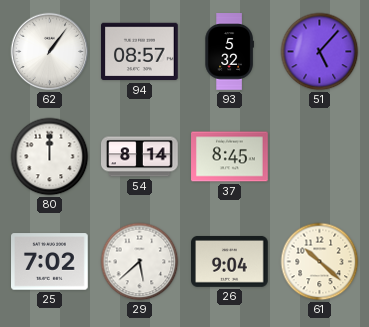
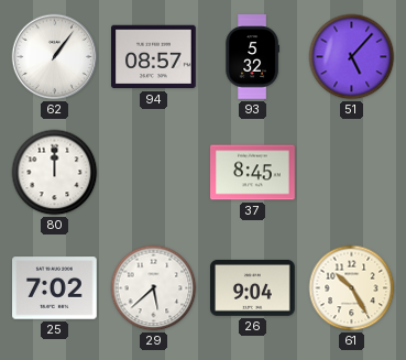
54: 8:14 -> none
61: 10:22 -> 10:25
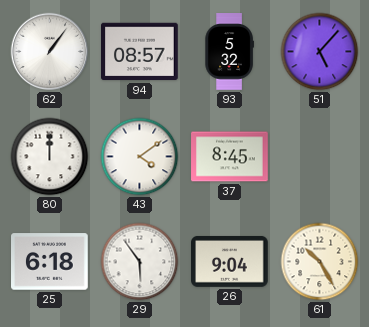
43: none -> 4:09
25: 7:02 -> 6:18
29: 5:38 -> 5:54
